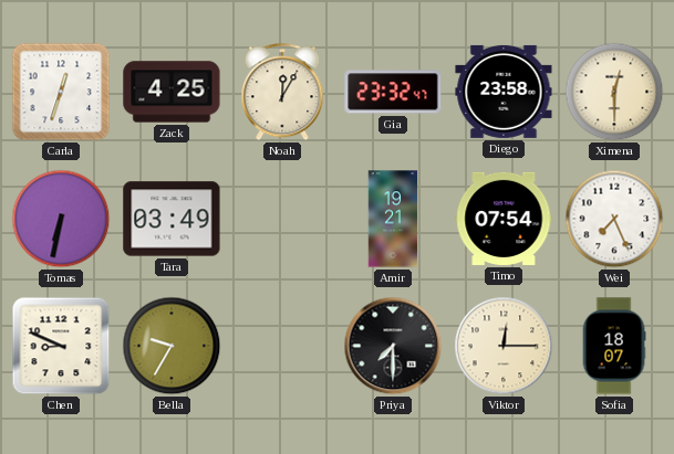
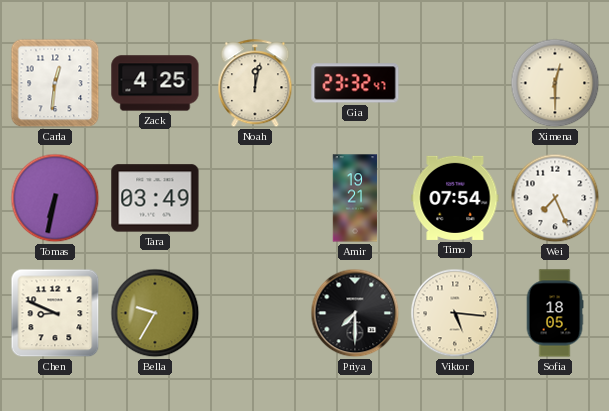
Carla: 12:33 -> 12:31
Noah: 12:05 -> 12:02
Diego: 23:58 -> none
Viktor: 12:15 -> 5:16
Sofia: 18:07 -> 18:05
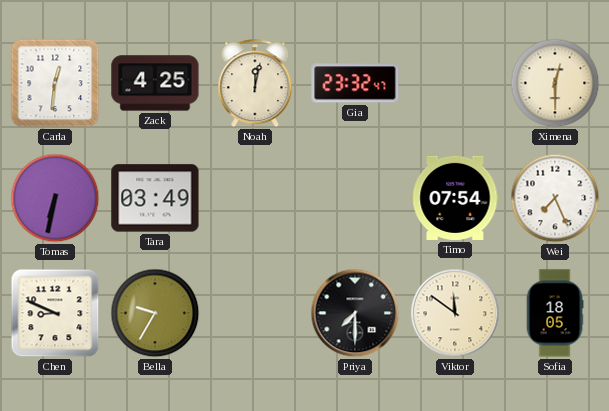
Amir: 19:21 -> none
Viktor: 5:16 -> 11:51
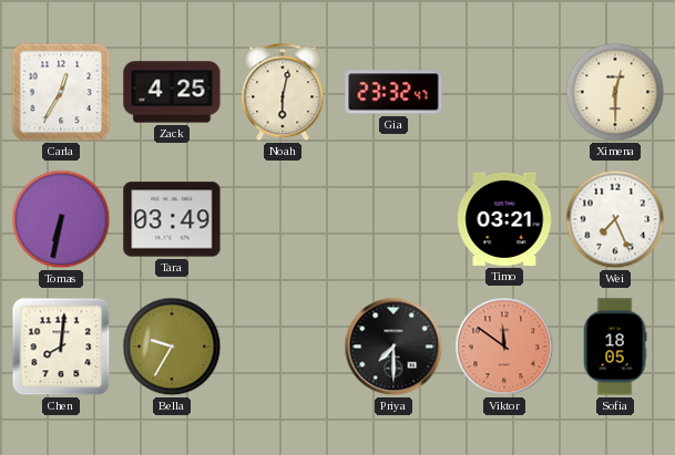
Carla: 12:31 -> 12:35
Noah: 12:02 -> 6:02
Timo: 07:54 -> 03:21
Chen: 8:49 -> 8:01
Viktor dial: cream -> salmon
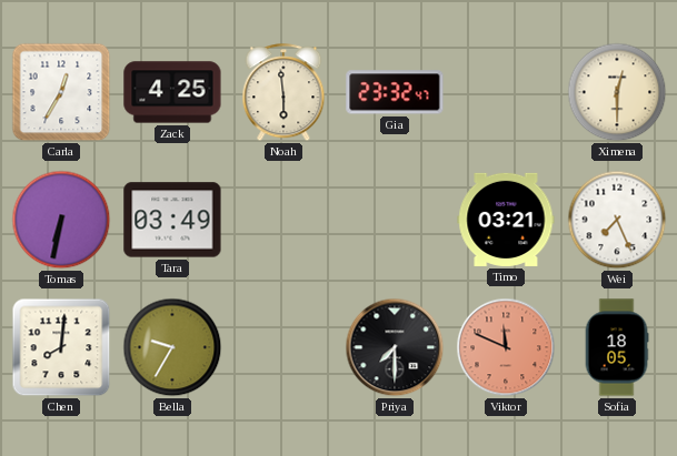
Noah: 6:02 -> 5:59
Viktor: 11:51 -> 11:49
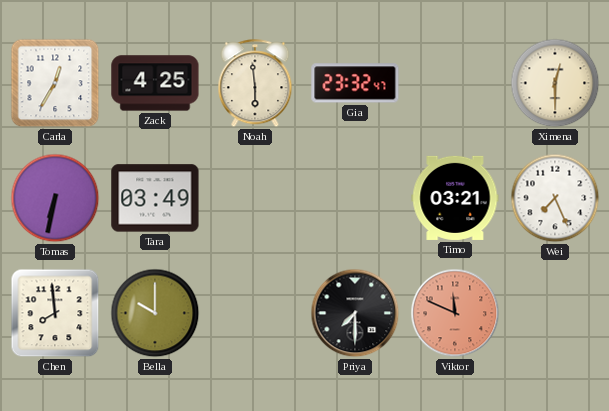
Chen: 8:01 -> 7:59
Bella: 9:35 -> 10:00
Sofia: 18:05 -> none
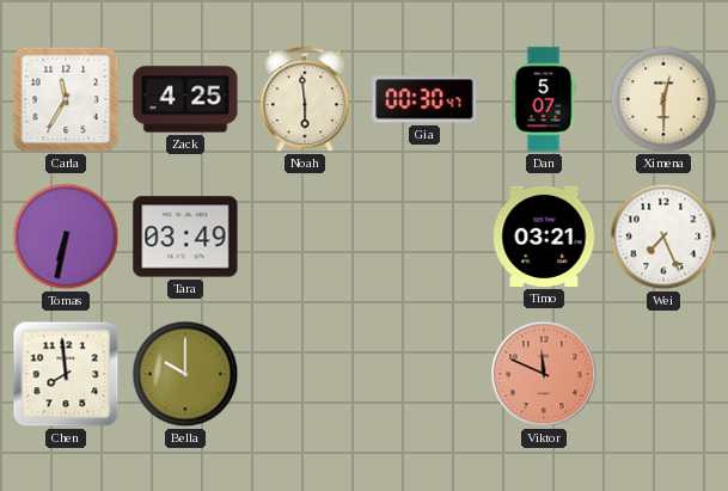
Carla: 12:35 -> 11:35
Gia: 23:32 -> 00:30
Dan: none -> 5:07
Priya: 7:30 -> none
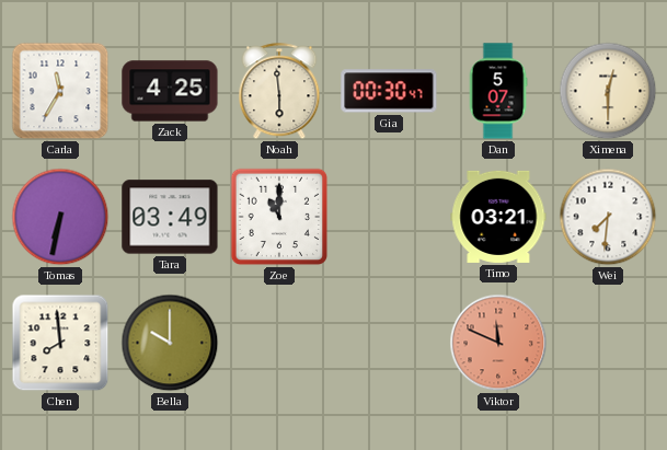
Zoe: none -> 11:00
Wei: 7:26 -> 7:31
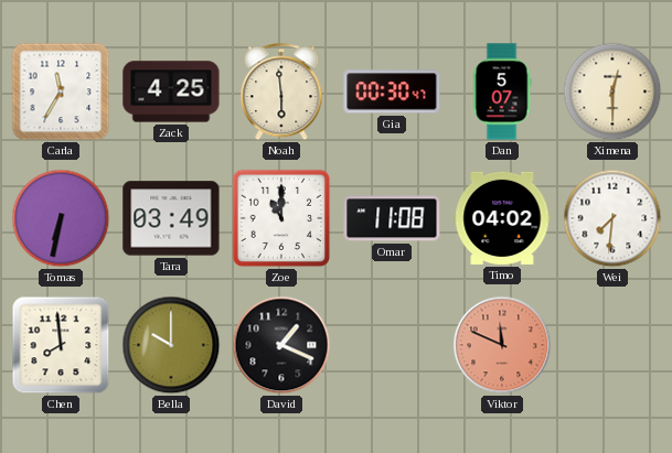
Omar: none -> 11:08
Timo: 03:21 -> 04:02
David: none -> 1:19
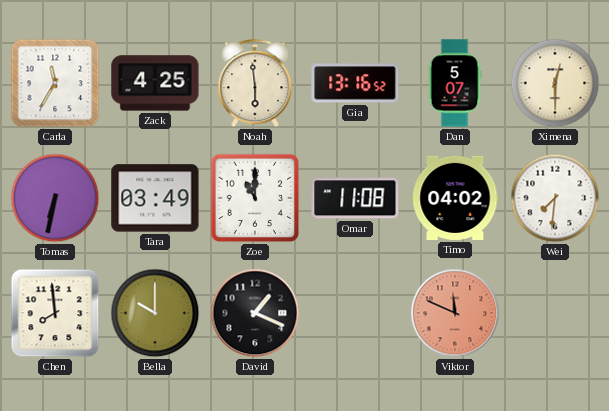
Gia: 00:30 -> 13:16
